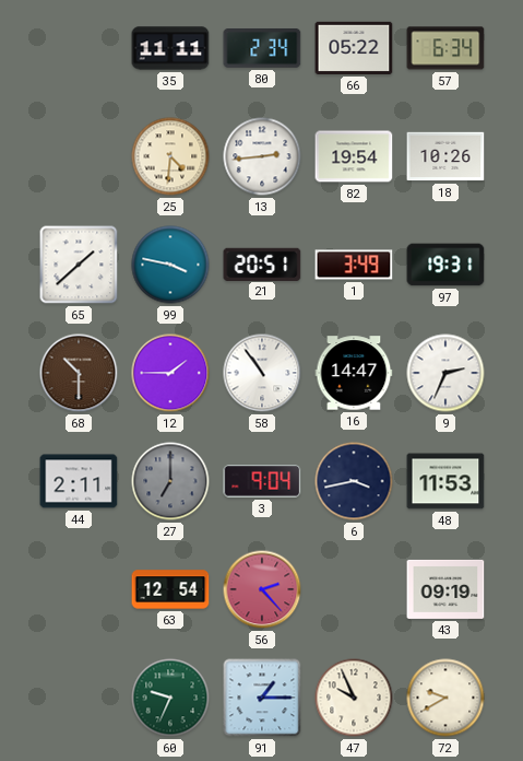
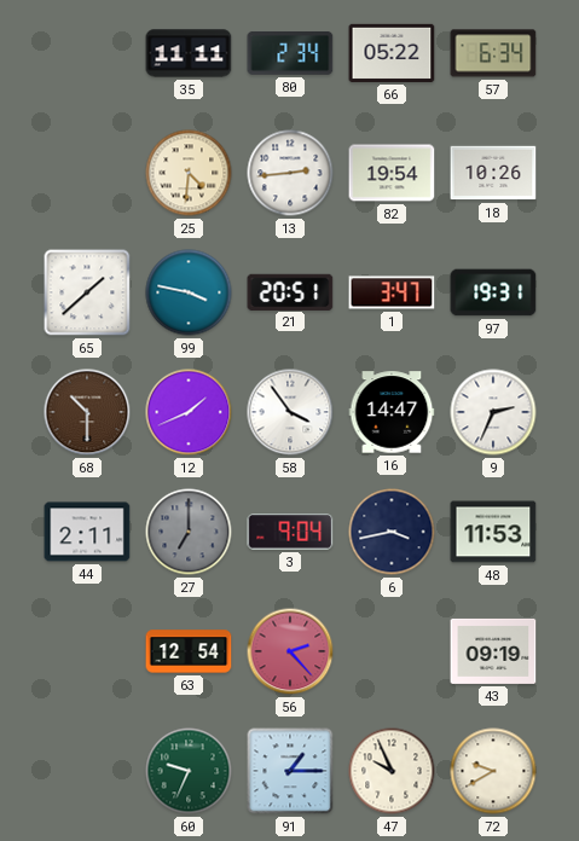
1: 3:49 -> 3:47
12: 1:45 -> 1:41
58: 10:54 -> 3:54
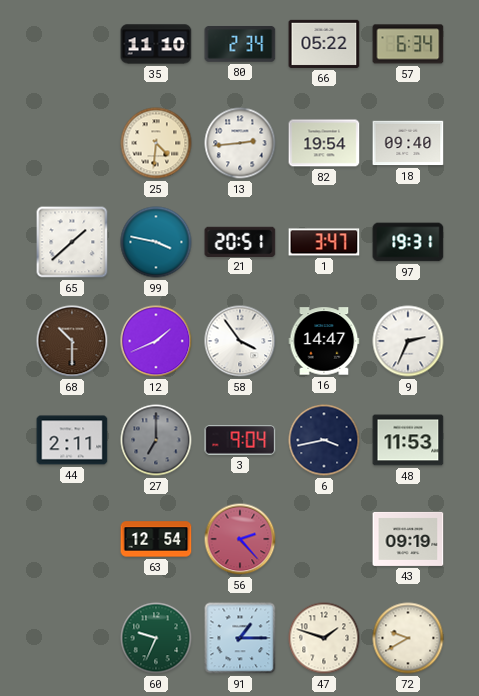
35: 11:11 -> 11:10
18: 10:26 -> 09:40
47: 9:56 -> 1:48
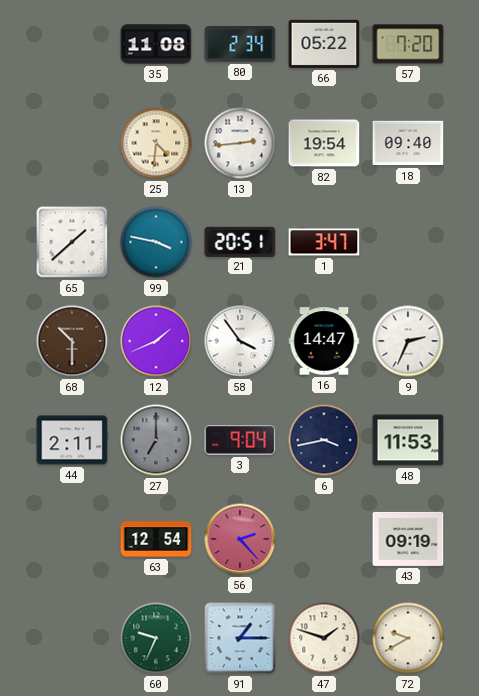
35: 11:10 -> 11:08
57: 6:34 -> 7:20
97: 19:31 -> none
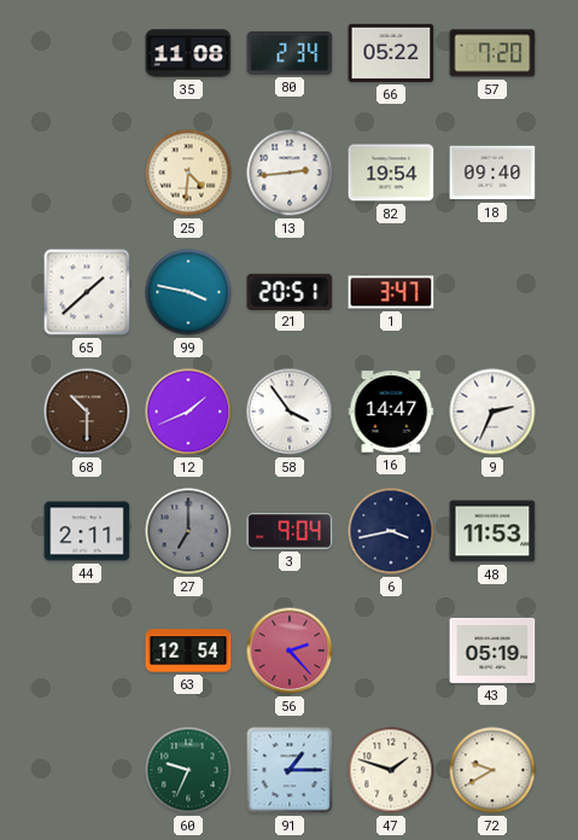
43: 09:19 -> 05:19
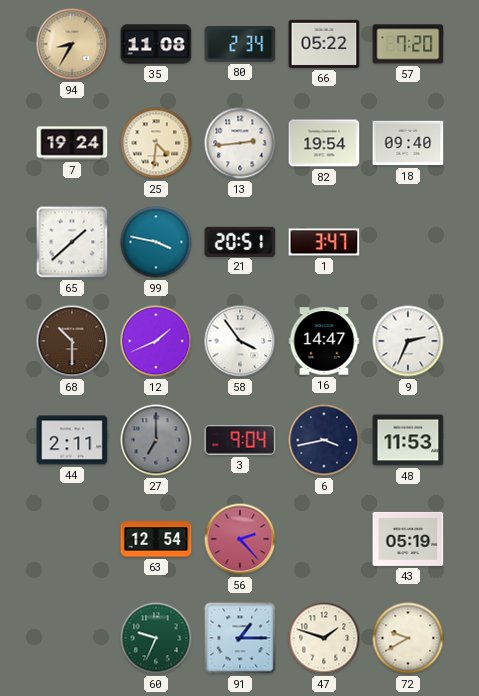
94: none -> 8:35
7: none -> 19:24
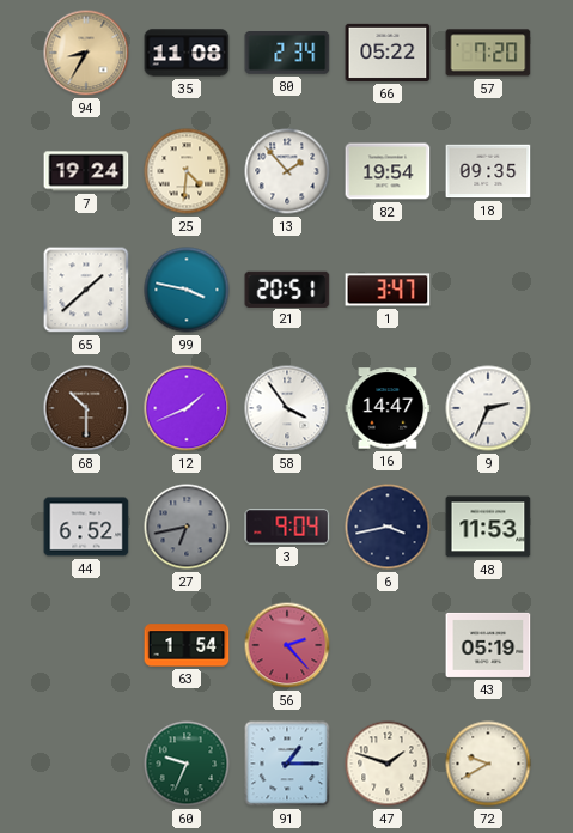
13: 2:44 -> 1:53
18: 09:40 -> 09:35
44: 2:11 -> 6:52
27: 7:00 -> 6:43
63: 12:54 -> 1:54
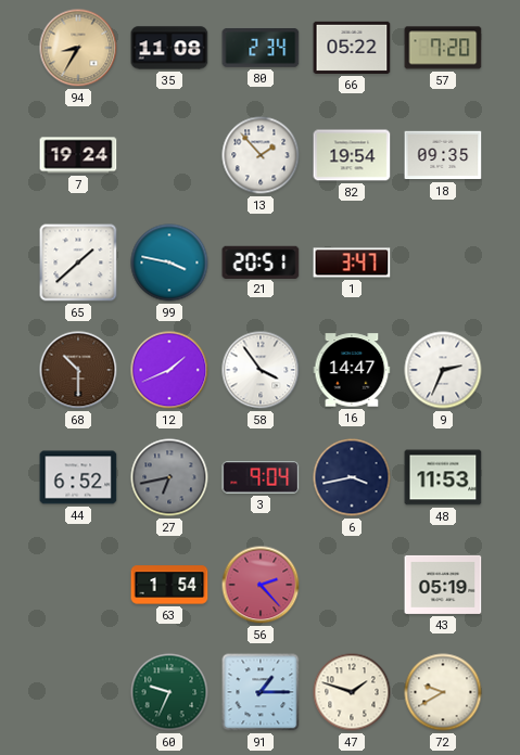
25: 4:31 -> none
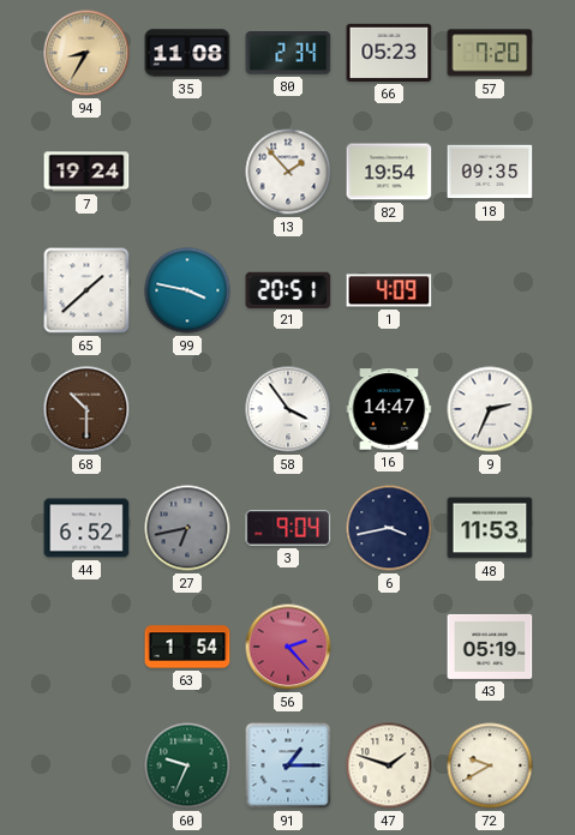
66: 05:22 -> 05:23
1: 3:47 -> 4:09
12: 1:41 -> none
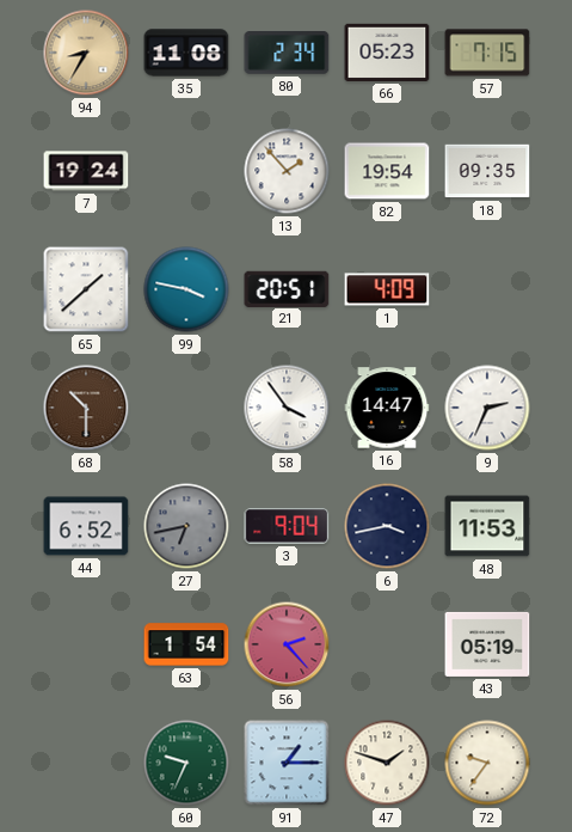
57: 7:20 -> 7:15
72: 9:40 -> 9:36
